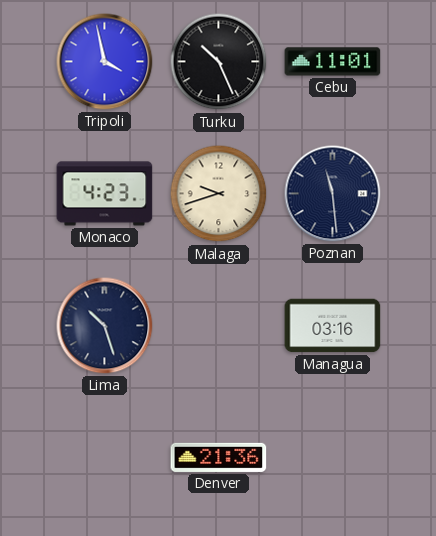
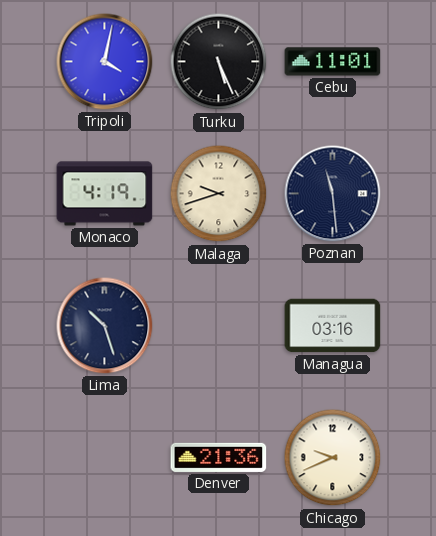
Tripoli: 3:58 -> 4:02
Turku: 10:26 -> 5:26
Monaco: 4:23 -> 4:19
Chicago: none -> 9:41
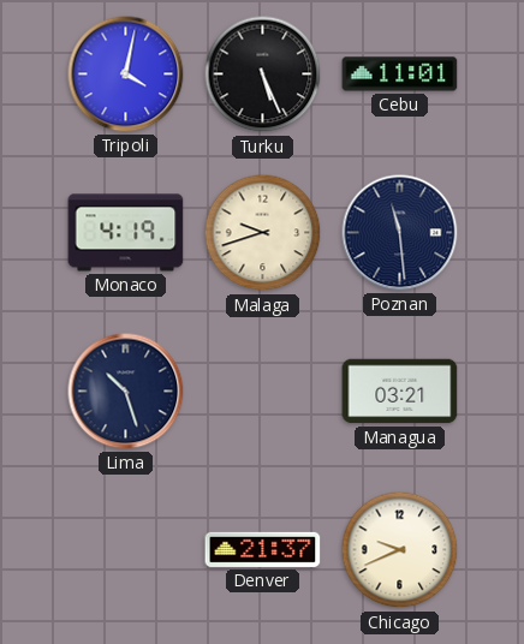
Managua: 03:16 -> 03:21
Denver: 21:36 -> 21:37
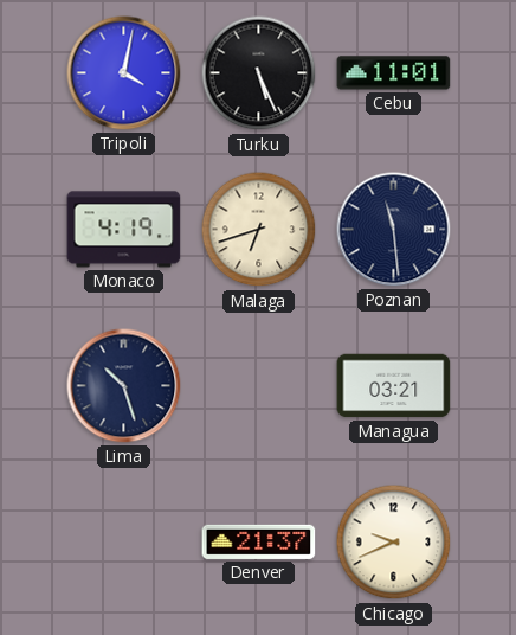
Malaga: 9:42 -> 6:42
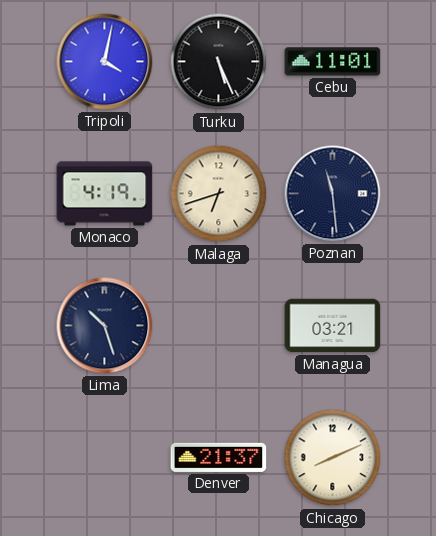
Chicago: 9:41 -> 8:11
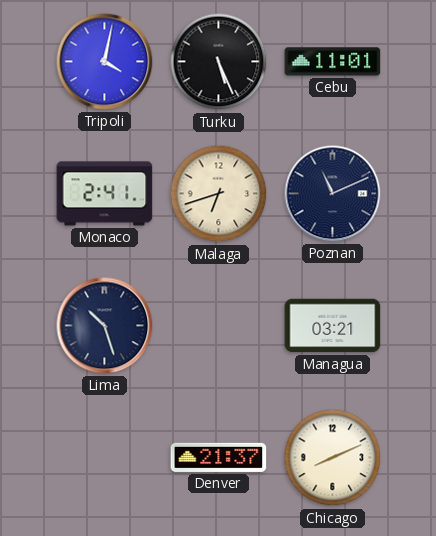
Monaco: 4:19 -> 2:41
Poznan: 11:29 -> 11:11
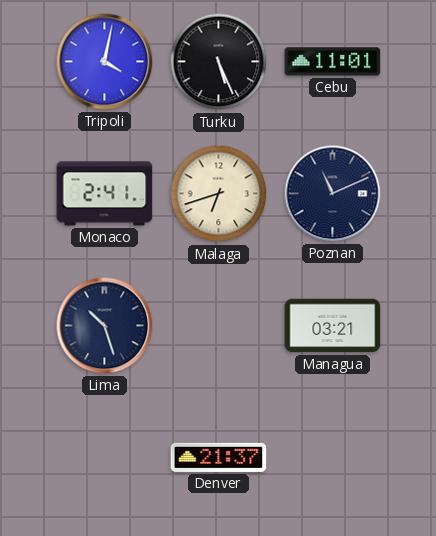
Chicago: 8:11 -> none
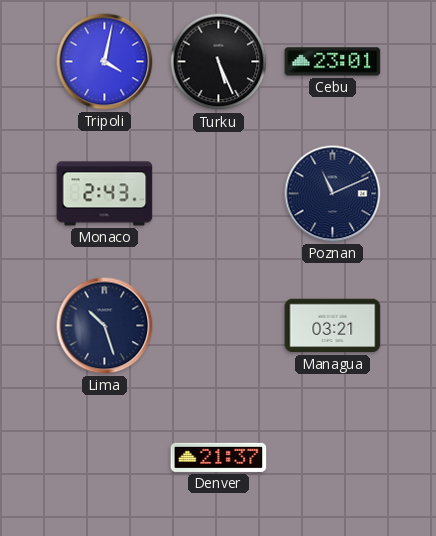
Cebu: 11:01 -> 23:01
Monaco: 2:41 -> 2:43
Malaga: 6:42 -> none
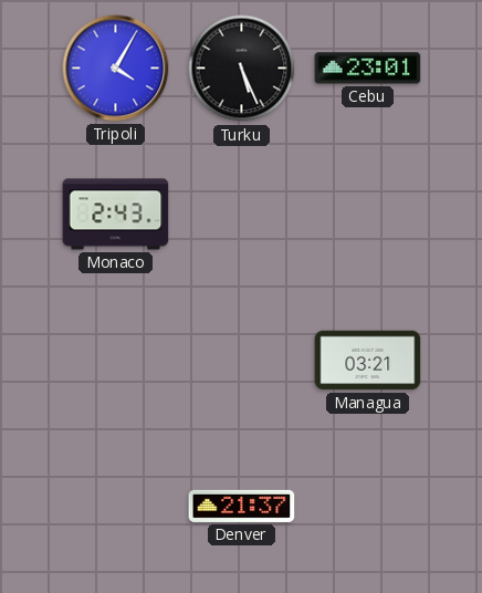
Tripoli: 4:02 -> 4:05
Poznan: 11:11 -> none
Lima: 10:27 -> none
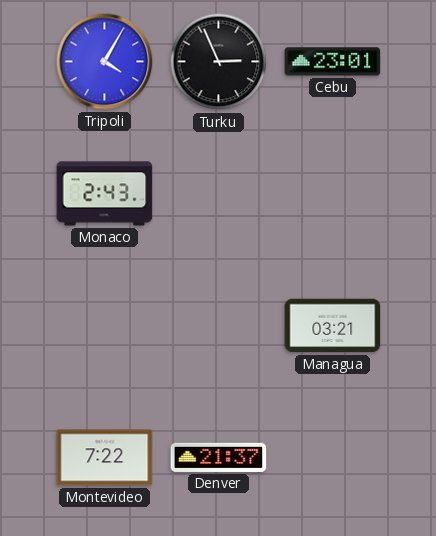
Turku: 5:26 -> 2:56
Montevideo: none -> 7:22
